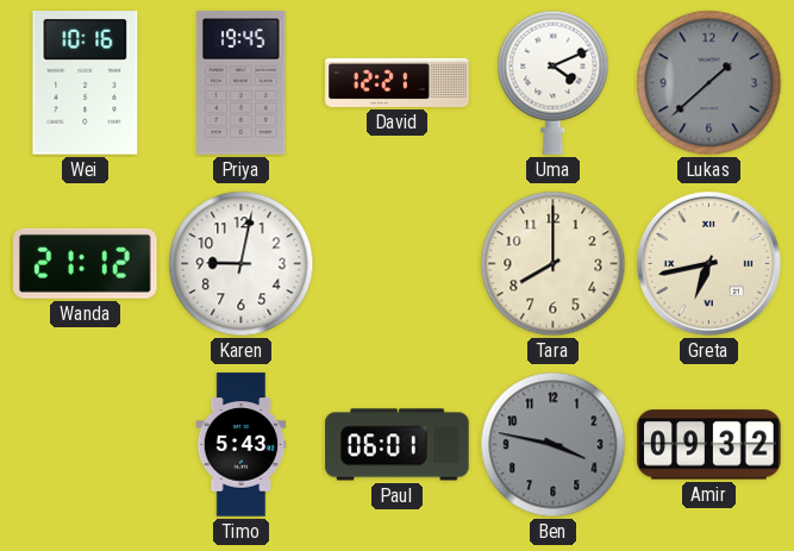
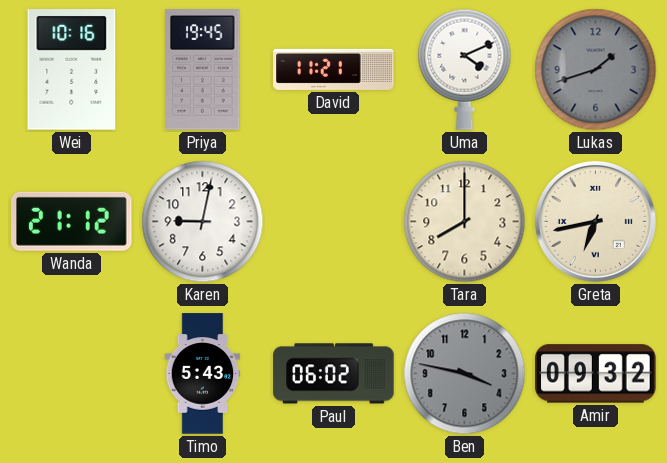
David: 12:21 -> 11:21
Lukas: 1:38 -> 1:42
Paul: 06:01 -> 06:02
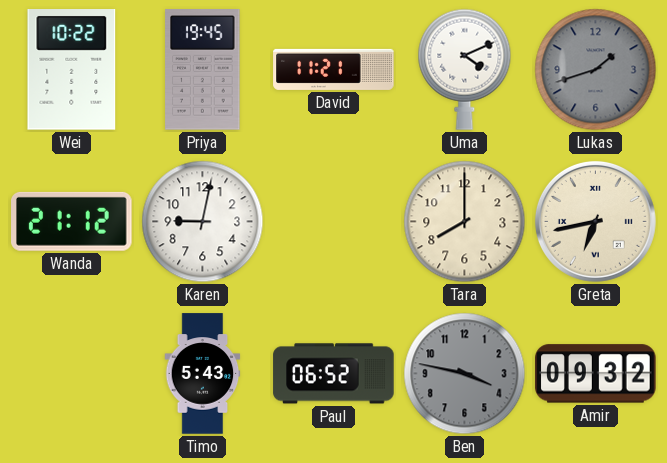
Wei: 10:16 -> 10:22
Paul: 06:02 -> 06:52
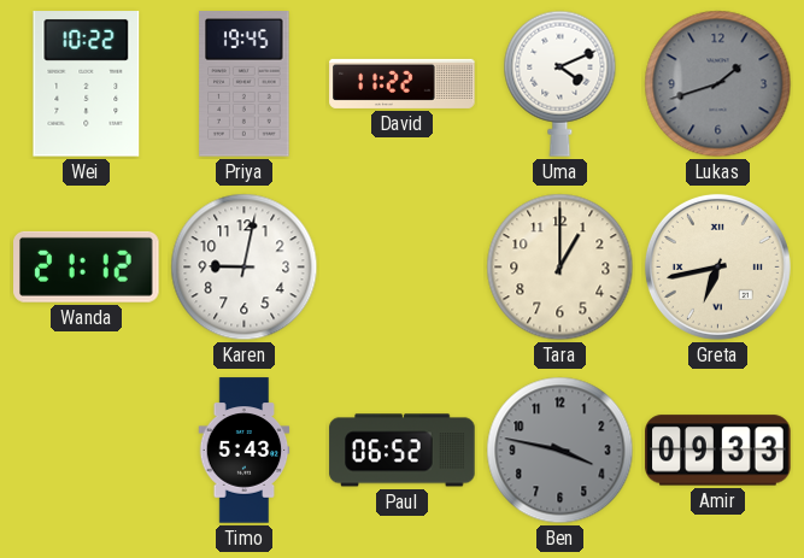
David: 11:21 -> 11:22
Tara: 8:00 -> 1:00
Amir: 09:32 -> 09:33
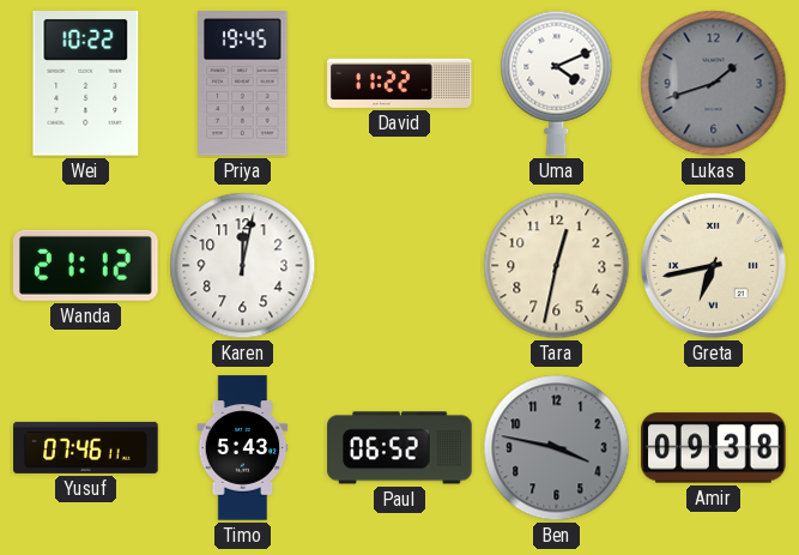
Karen: 9:02 -> 12:02
Tara: 1:00 -> 12:32
Yusuf: none -> 07:46
Amir: 09:33 -> 09:38
